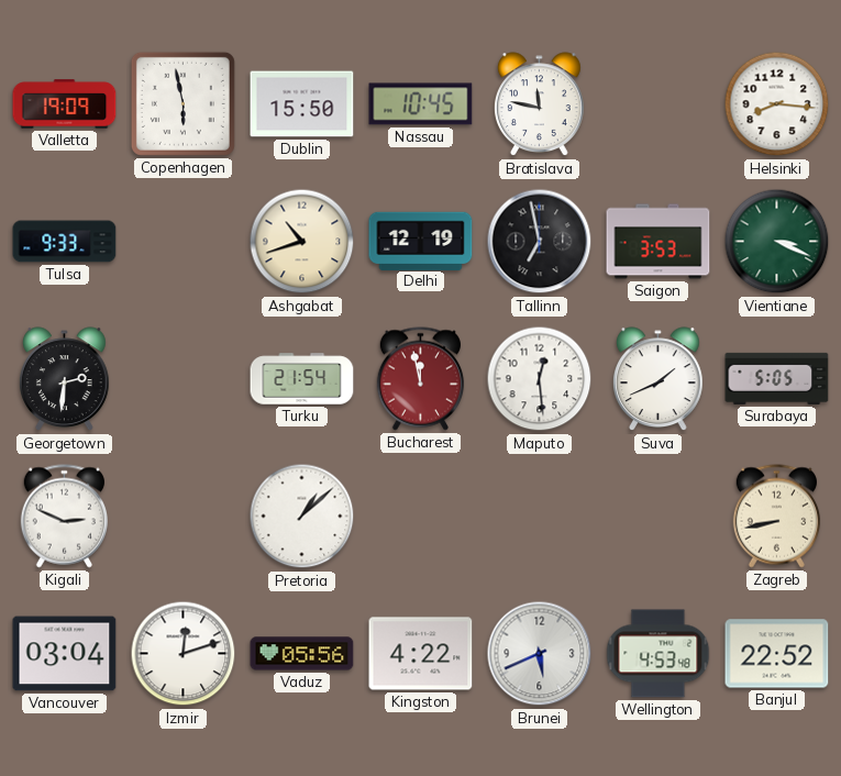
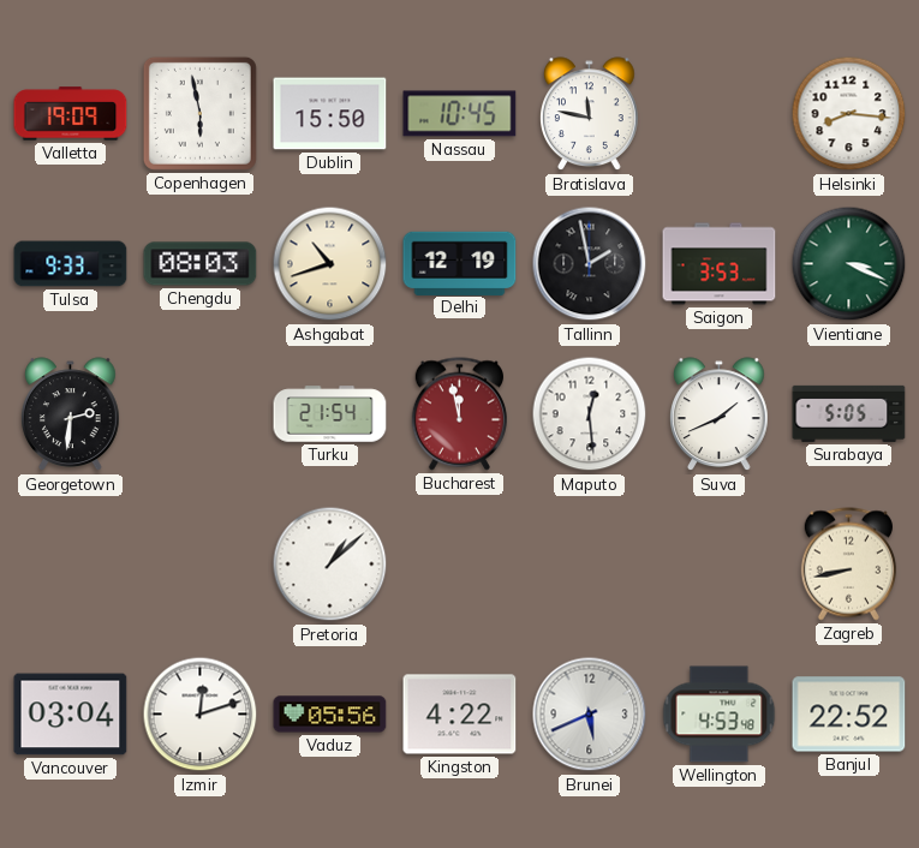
Chengdu: none -> 08:03
Tallinn: 6:58 -> 1:58
Kigali: 2:49 -> none
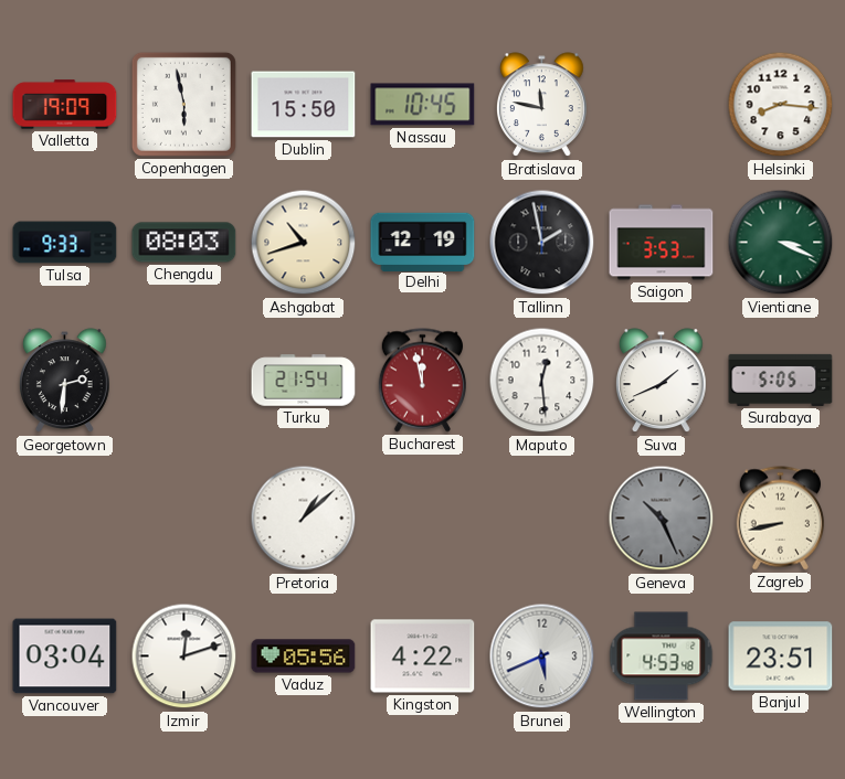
Geneva: none -> 10:26
Banjul: 22:52 -> 23:51
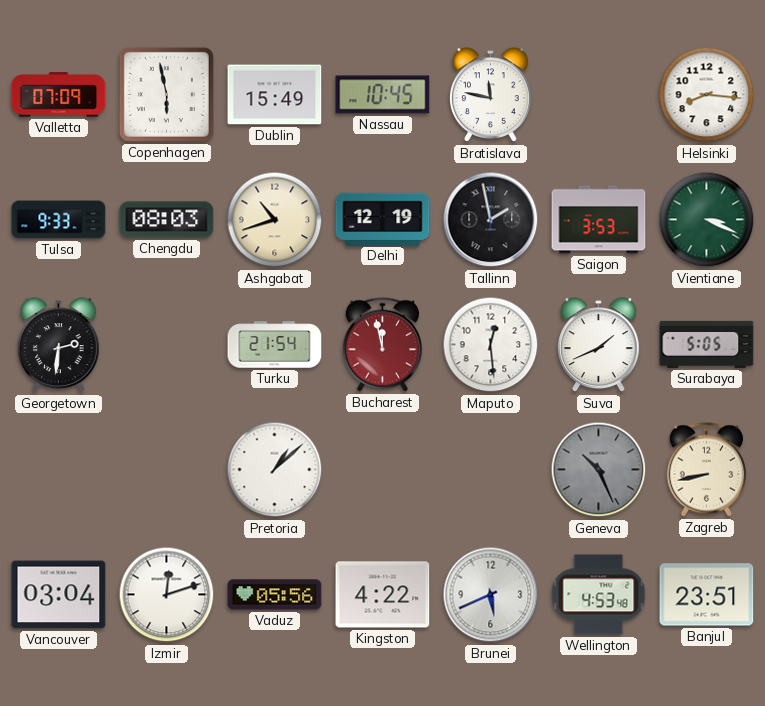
Valletta: 19:09 -> 07:09
Dublin: 15:50 -> 15:49
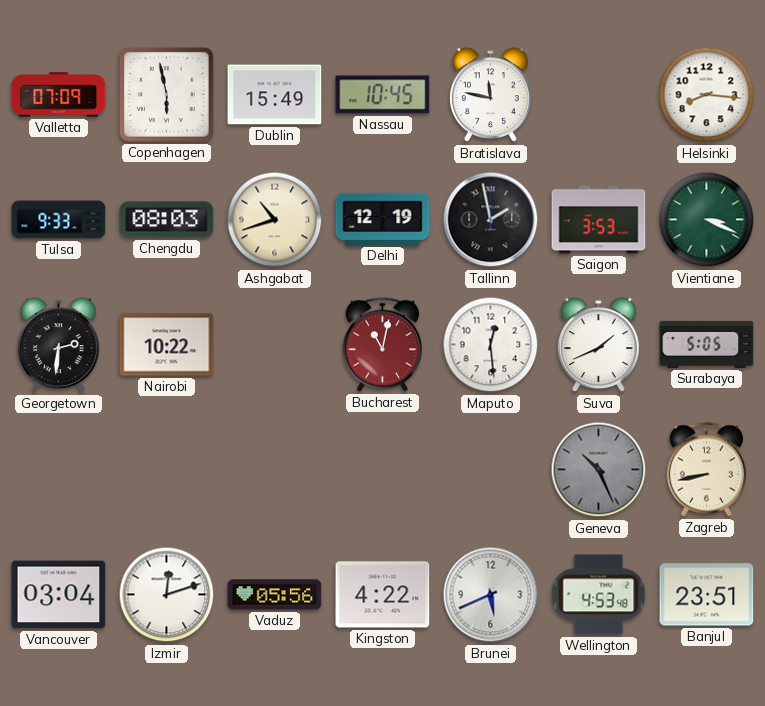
Nairobi: none -> 10:22
Turku: 21:54 -> none
Bucharest: 11:58 -> 11:02
Pretoria: 1:08 -> none
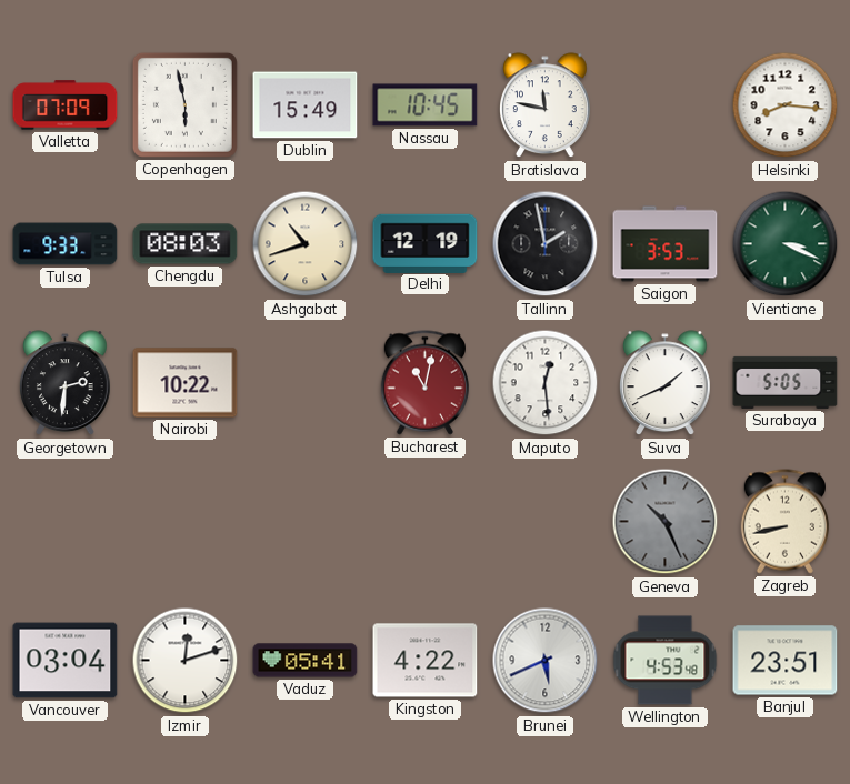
Vaduz: 05:56 -> 05:41
